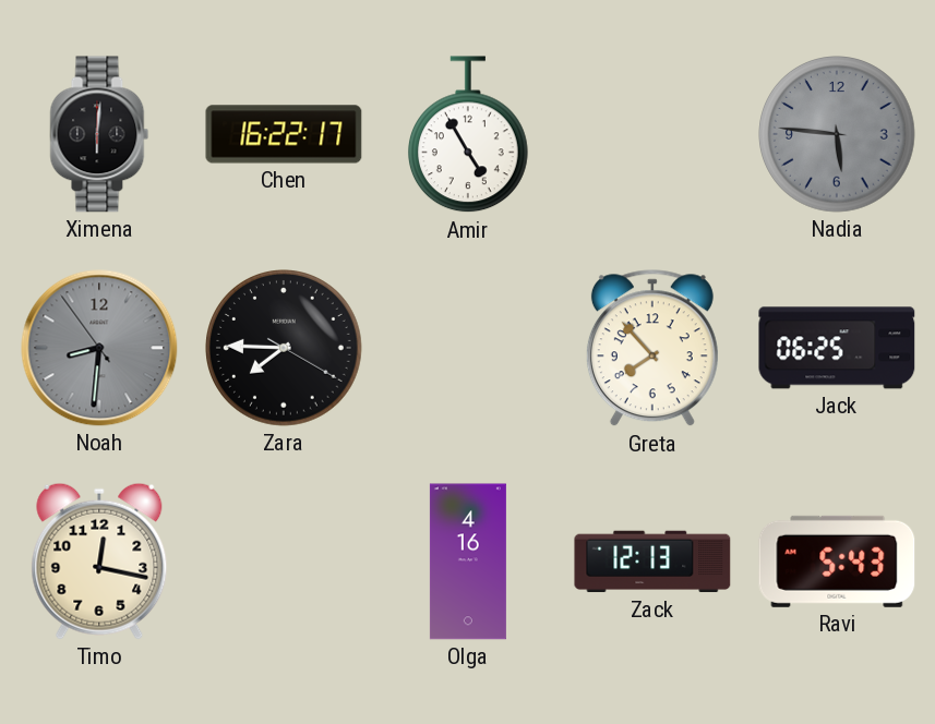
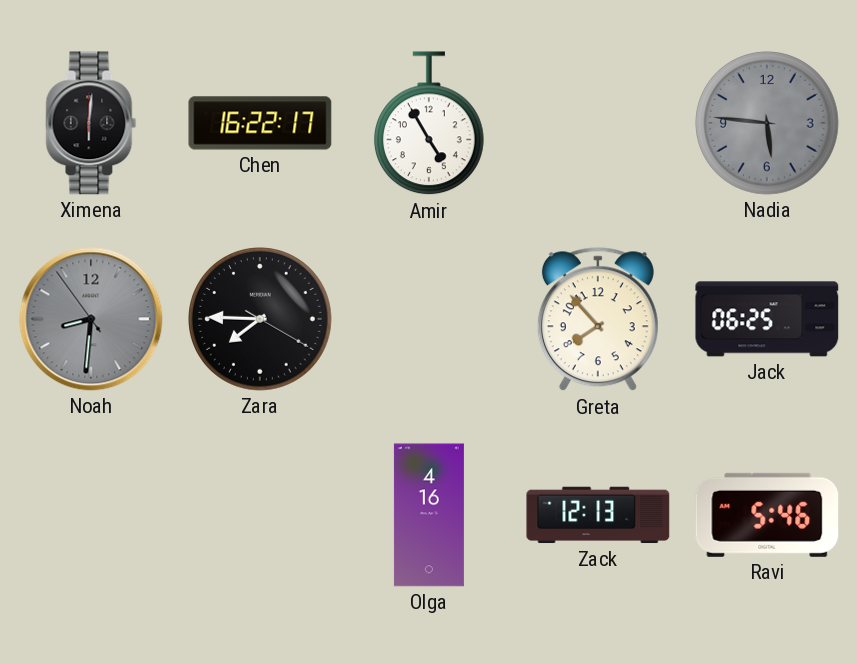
Timo: 12:17 -> none
Ravi: 5:43 -> 5:46
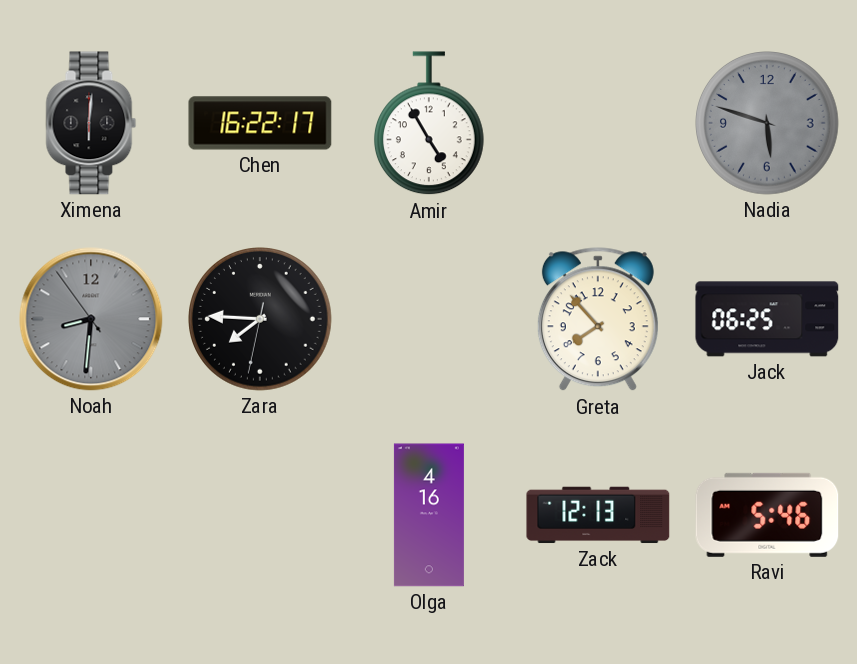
Nadia: 5:46 -> 5:48
Zara: 7:45:20 -> 7:45:32
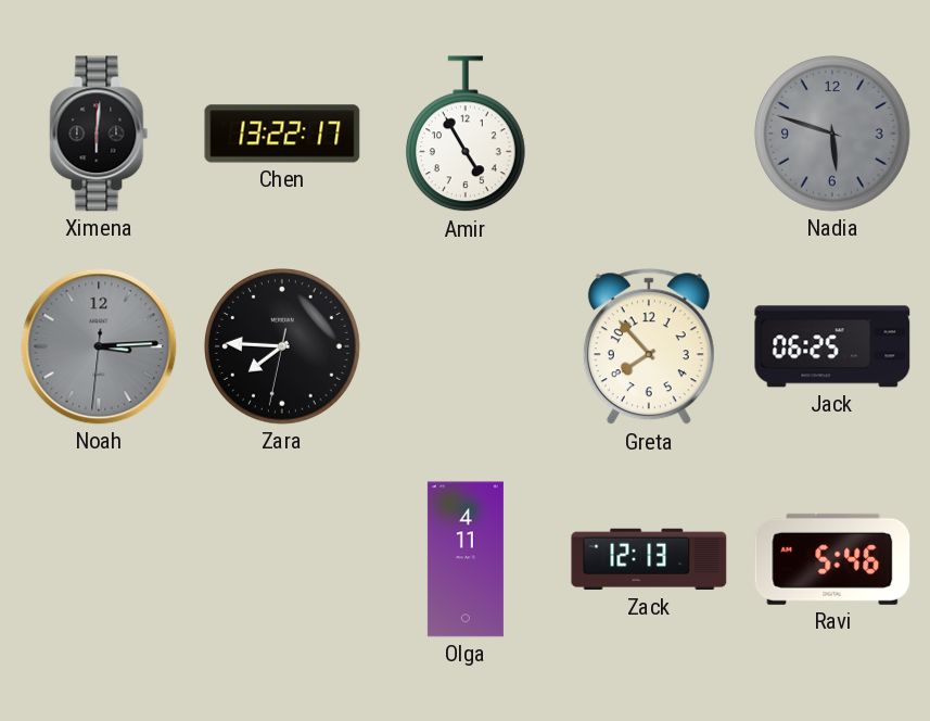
Chen: 16:22 -> 13:22
Noah: 8:30 -> 3:14
Olga: 4:16 -> 4:11
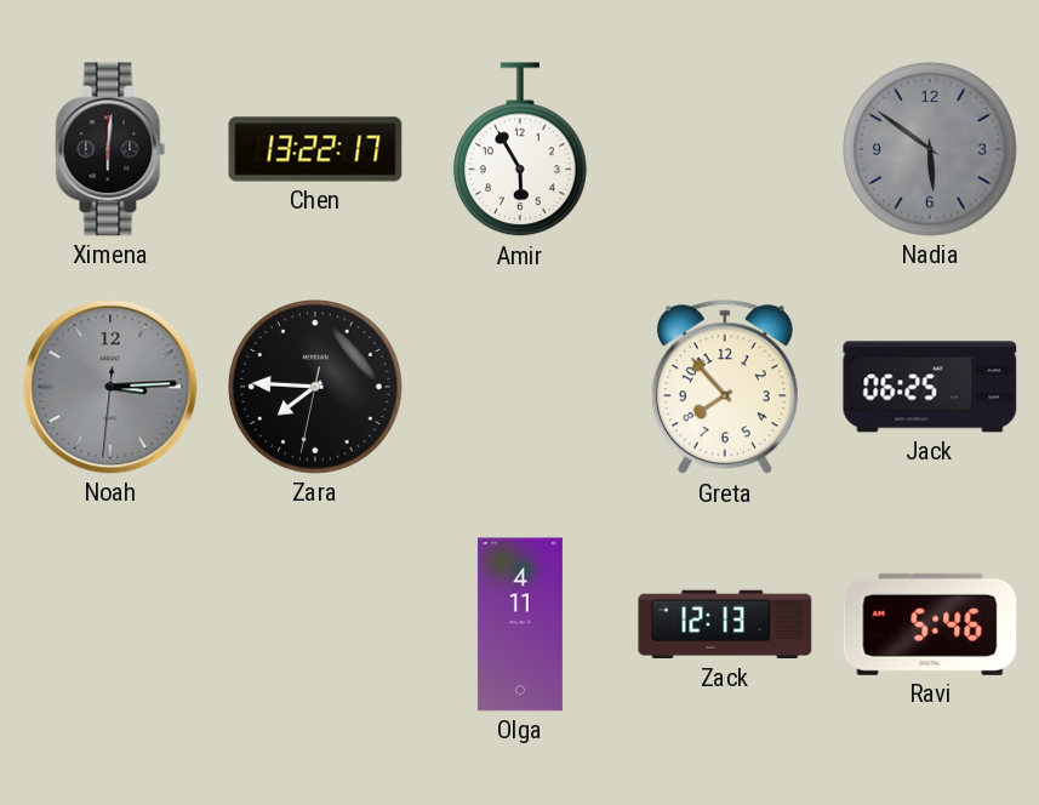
Amir: 4:55 -> 5:55
Nadia: 5:48 -> 5:51
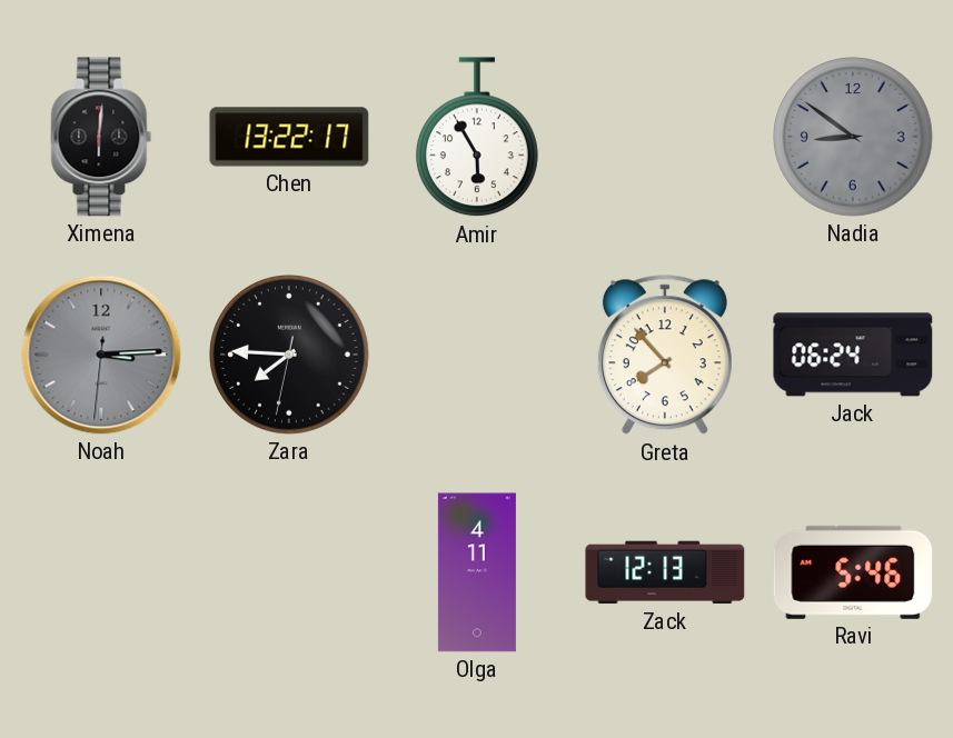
Nadia: 5:51 -> 8:51
Jack: 06:25 -> 06:24
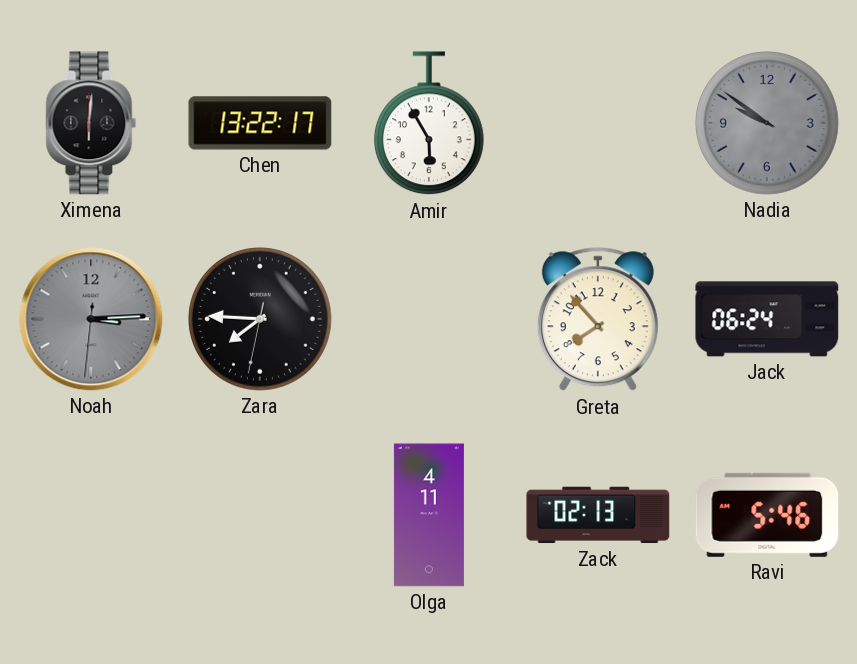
Nadia: 8:51 -> 9:51
Zack: 12:13 -> 02:13
